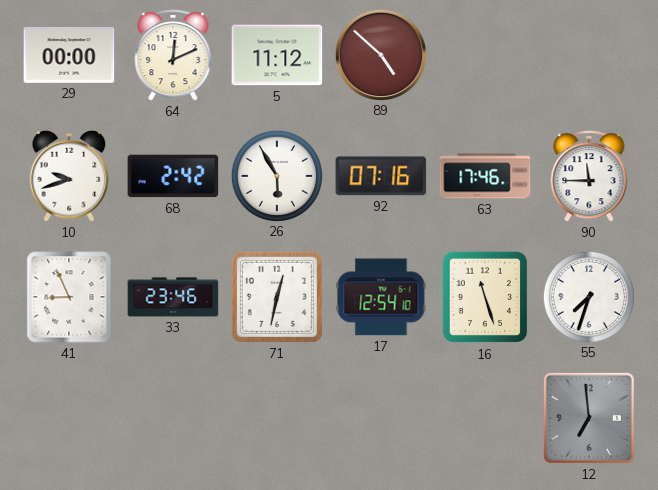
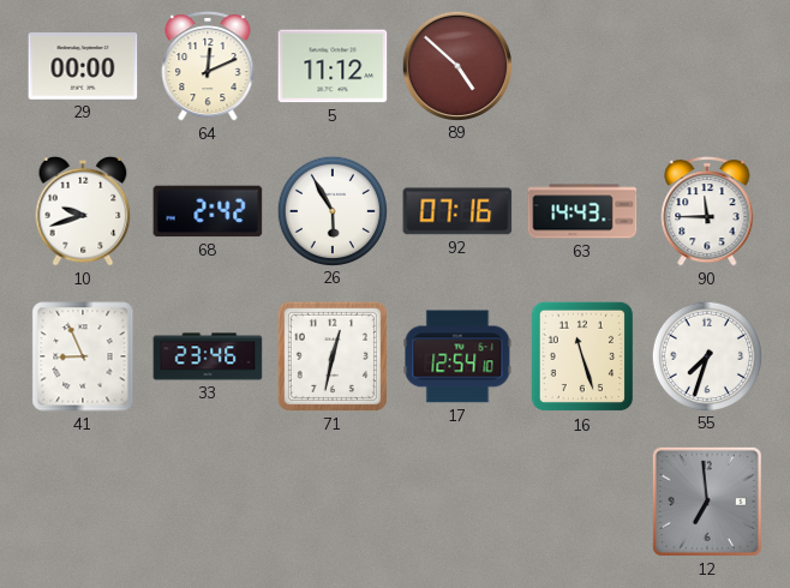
63: 17:46 -> 14:43
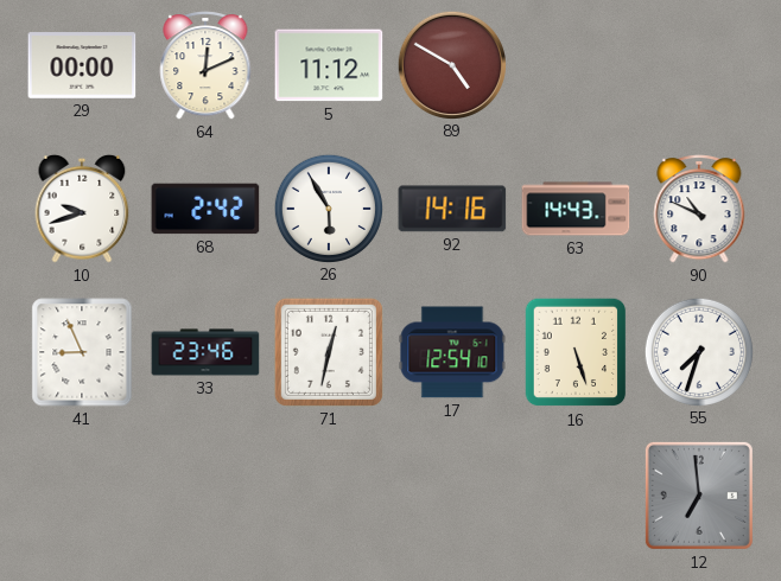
89: 4:52 -> 4:50
92: 07:16 -> 14:16
90: 11:45 -> 10:49
16: 11:27 -> 5:27
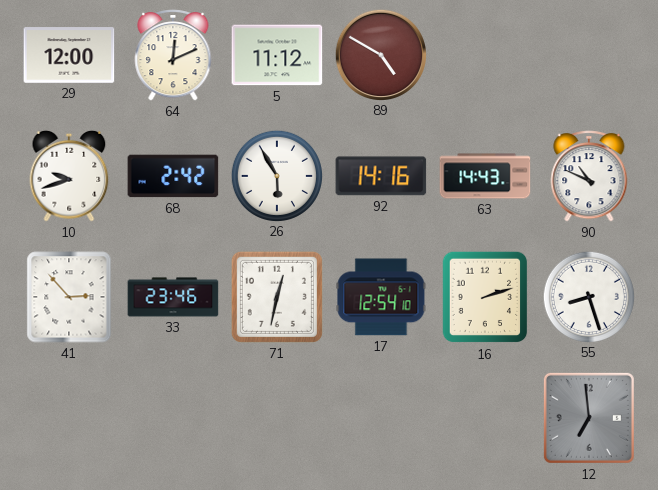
29: 00:00 -> 12:00
41: 8:56 -> 2:53
16: 5:27 -> 2:12
55: 7:33 -> 8:27
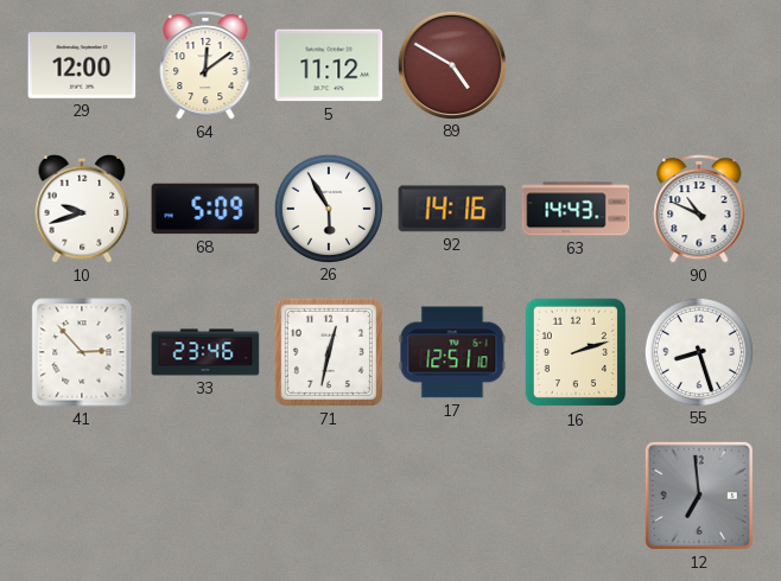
64: 12:11 -> 12:09
68: 2:42 -> 5:09
17: 12:54 -> 12:51
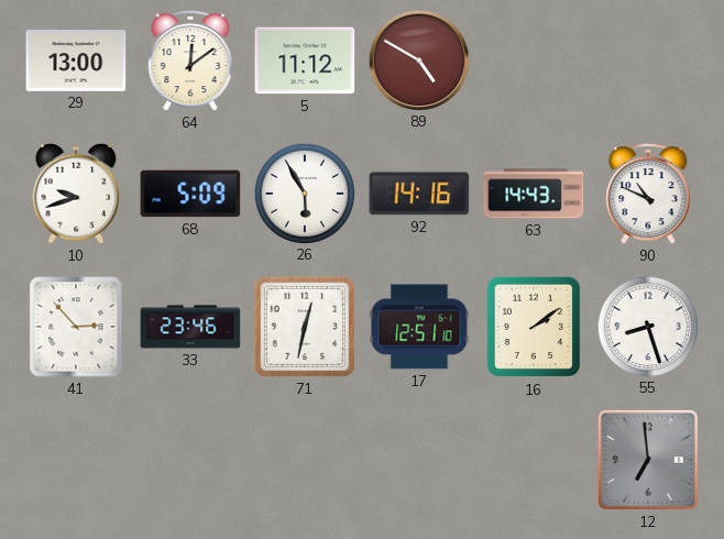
29: 12:00 -> 13:00
16: 2:12 -> 2:09
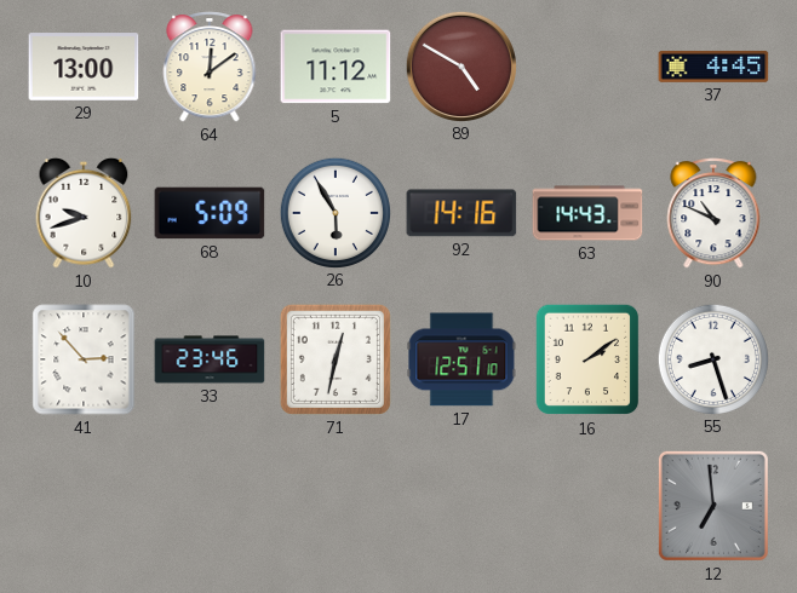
37: none -> 4:45
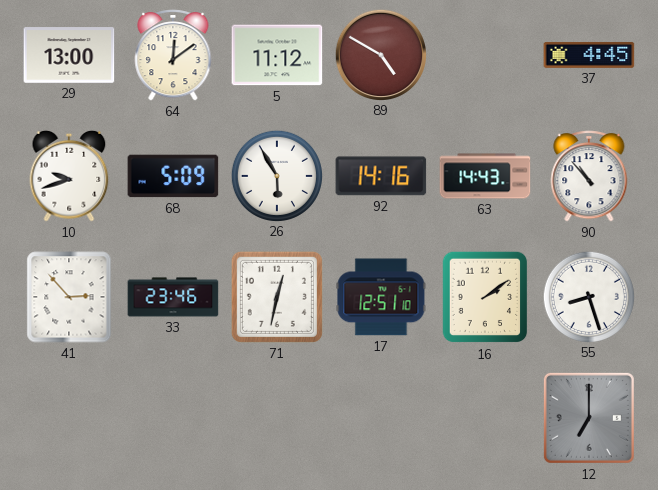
90: 10:49 -> 10:53
12: 6:59 -> 7:00
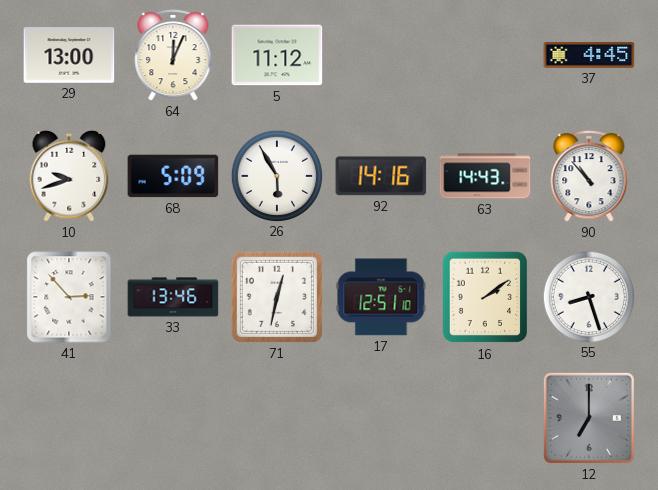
64: 12:09 -> 12:04
89: 4:50 -> none
33: 23:46 -> 13:46
